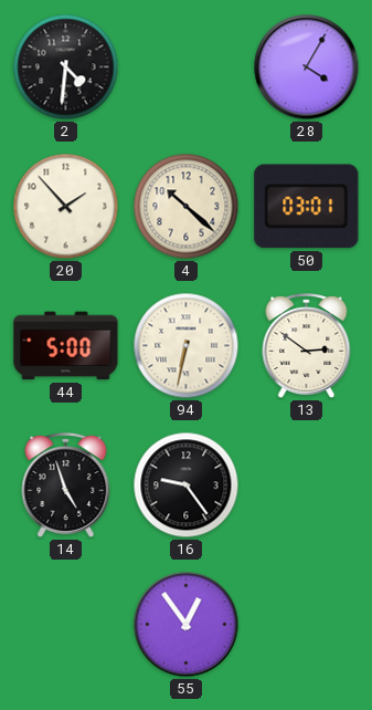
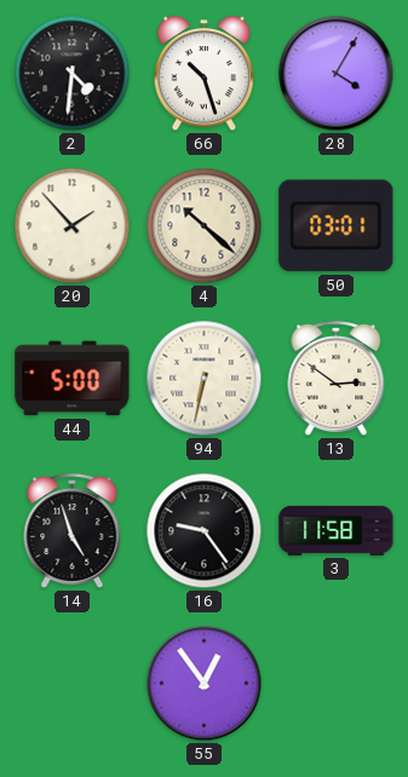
66: none -> 10:27
3: none -> 11:58
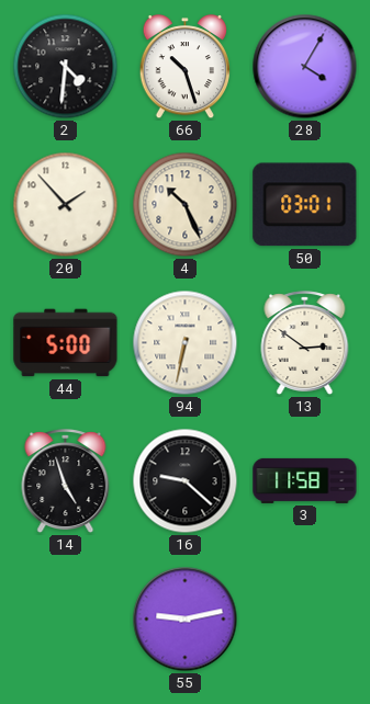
4: 10:22 -> 10:26
16: 9:24 -> 9:22
55: 12:54 -> 9:13
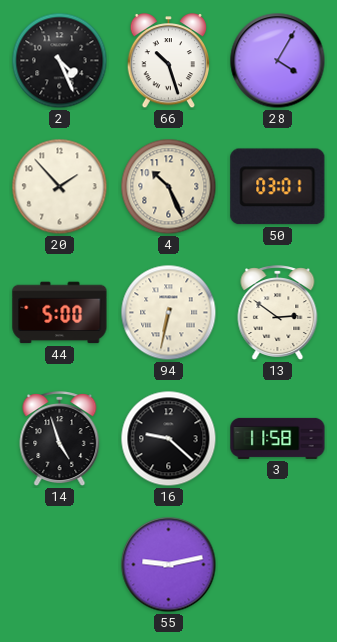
2: 4:31 -> 4:26
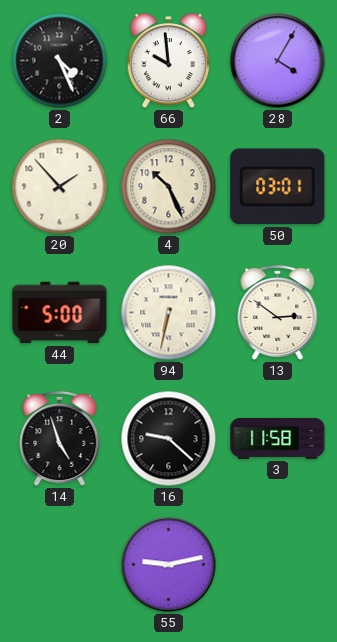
66: 10:27 -> 9:59
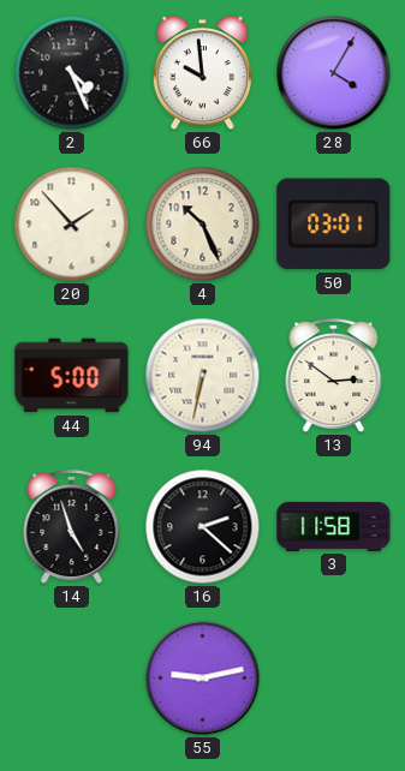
16: 9:22 -> 2:22
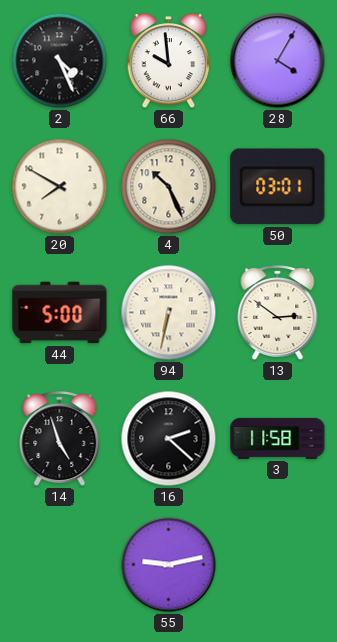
20: 1:53 -> 7:50
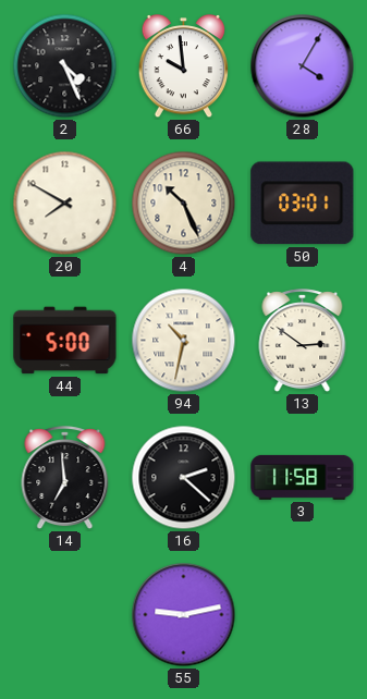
94: 6:32 -> 10:32
14: 4:57 -> 6:59
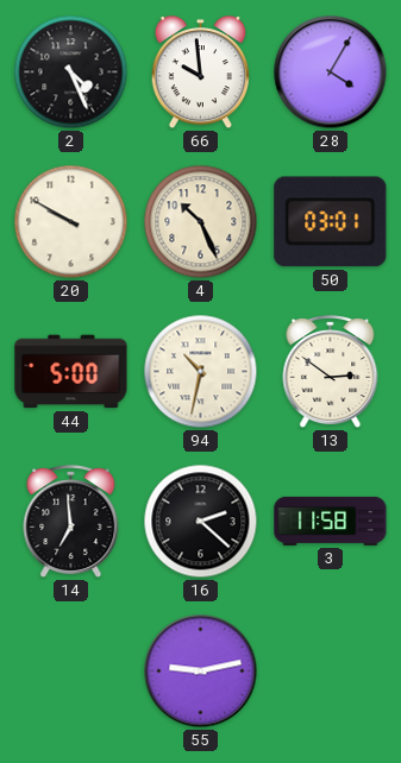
20: 7:50 -> 9:50
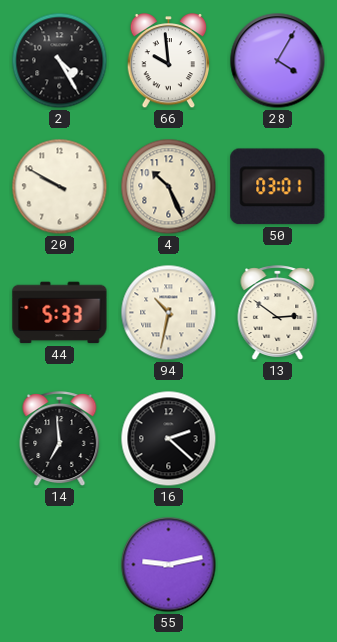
2: 4:26 -> 4:25
44: 5:00 -> 5:33
3: 11:58 -> none
